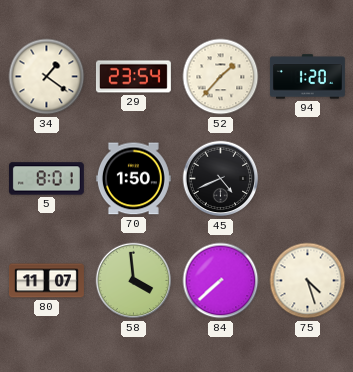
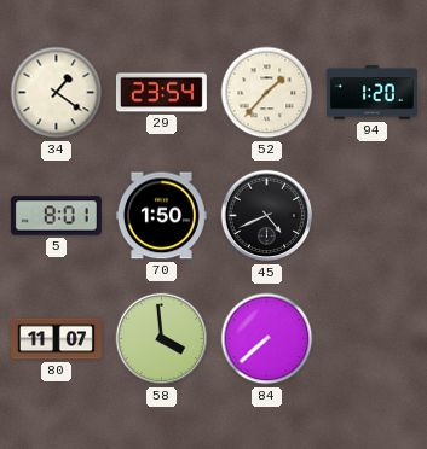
75: 4:27 -> none
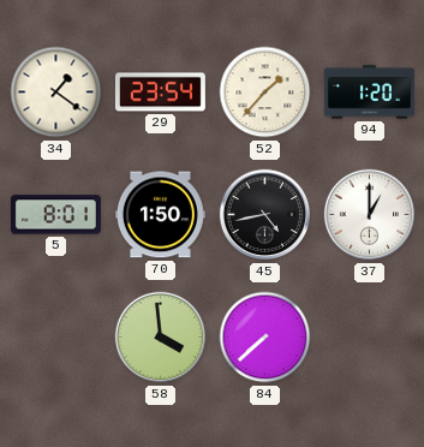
45: 4:41 -> 4:43
37: none -> 1:00
80: 11:07 -> none
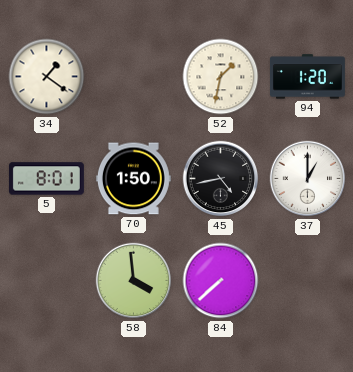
29: 23:54 -> none
52: 1:37 -> 1:32
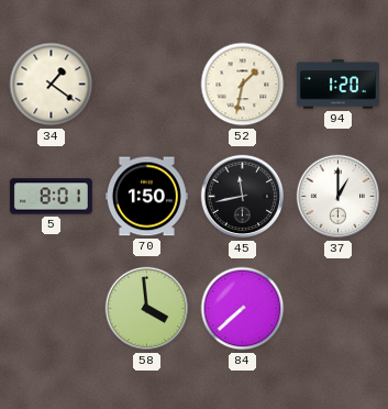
45: 4:43 -> 11:43
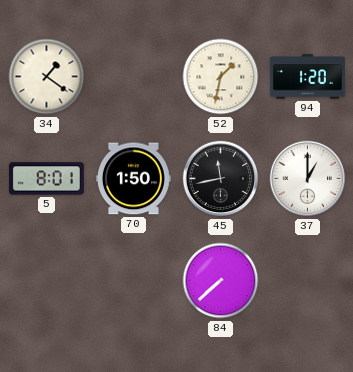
58: 3:59 -> none
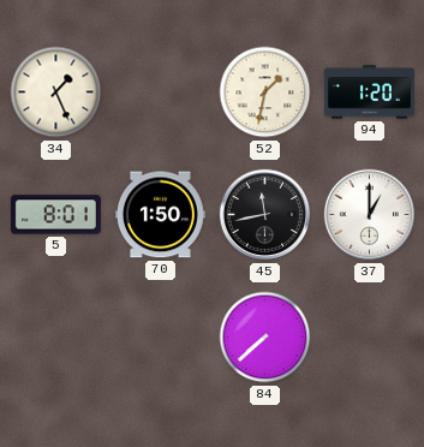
34: 1:21 -> 1:26
